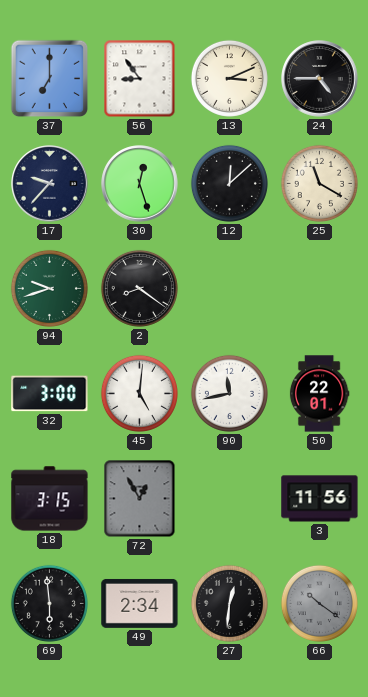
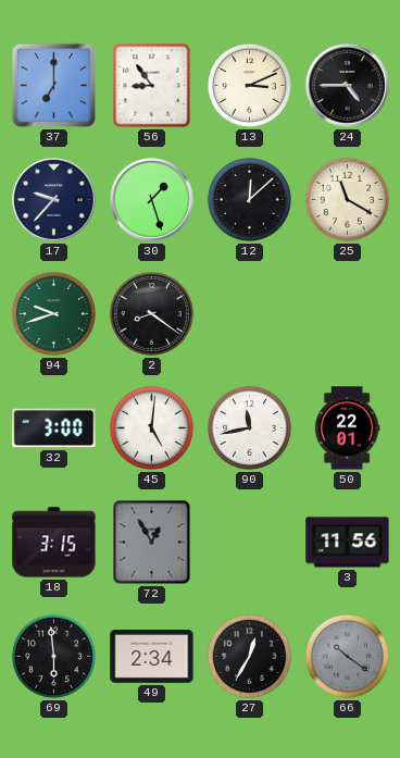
30: 12:27 -> 1:27
27: 12:31 -> 12:35
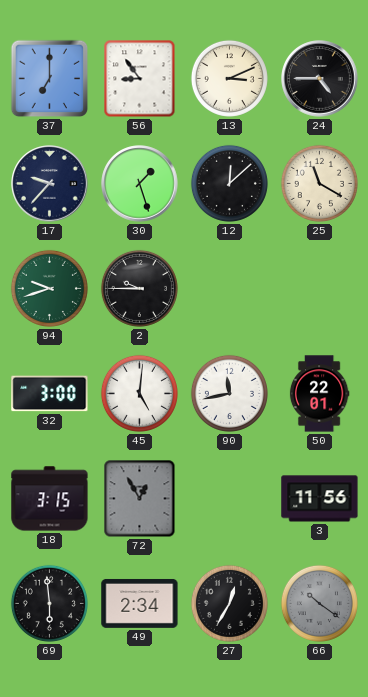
2: 8:21 -> 9:45
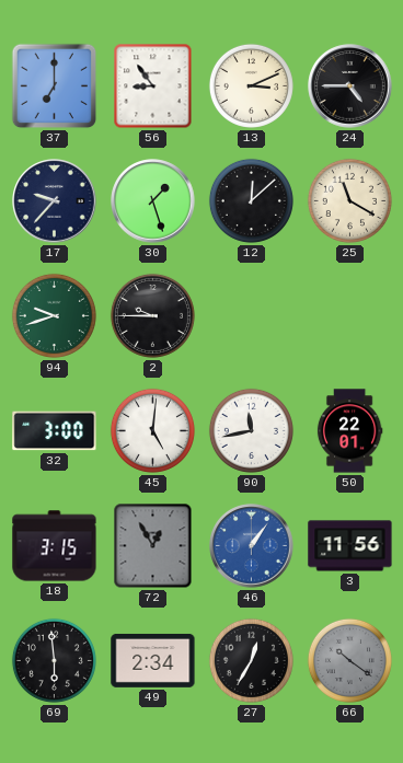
46: none -> 1:06
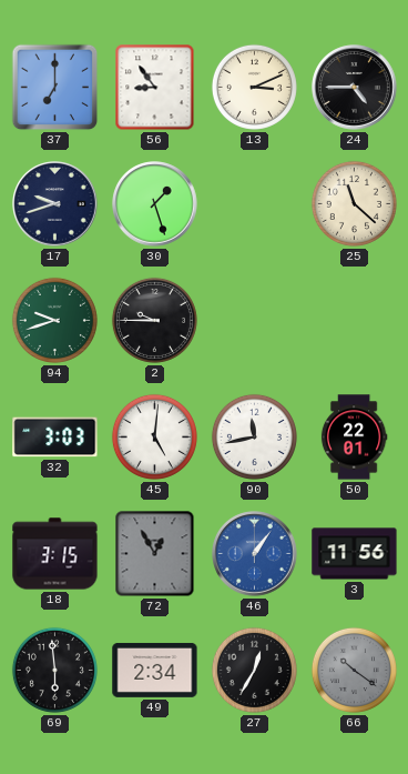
17: 9:37 -> 9:42
12: 12:08 -> none
25: 11:20 -> 11:22
32: 3:00 -> 3:03
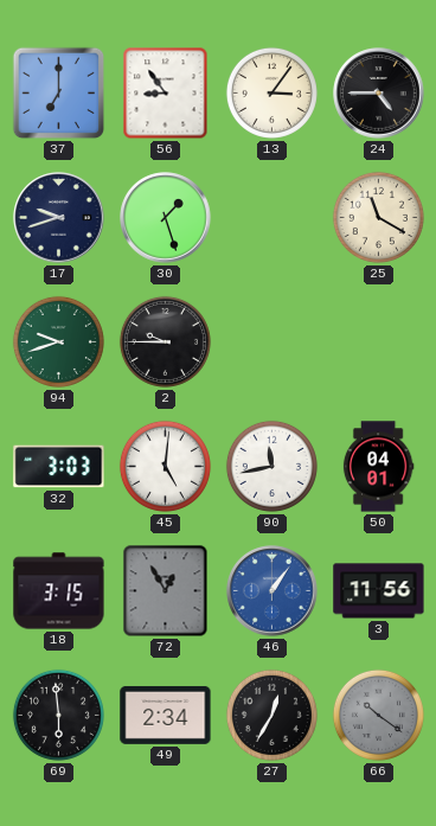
13: 3:11 -> 3:06
25: 11:22 -> 11:20
50: 22:01 -> 04:01
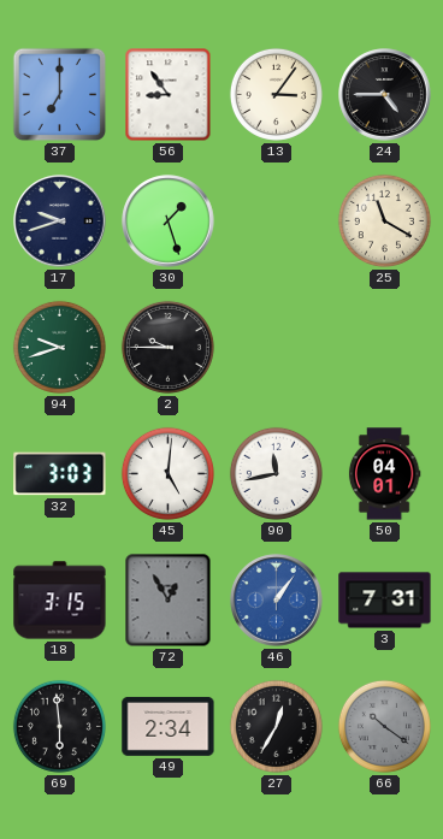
3: 11:56 -> 7:31
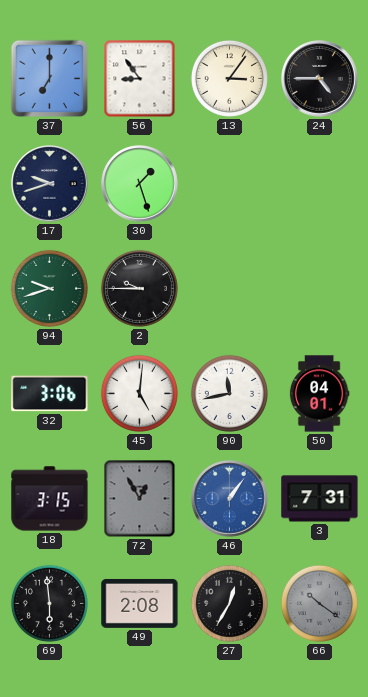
25: 11:20 -> none
32: 3:03 -> 3:06
49: 2:34 -> 2:08
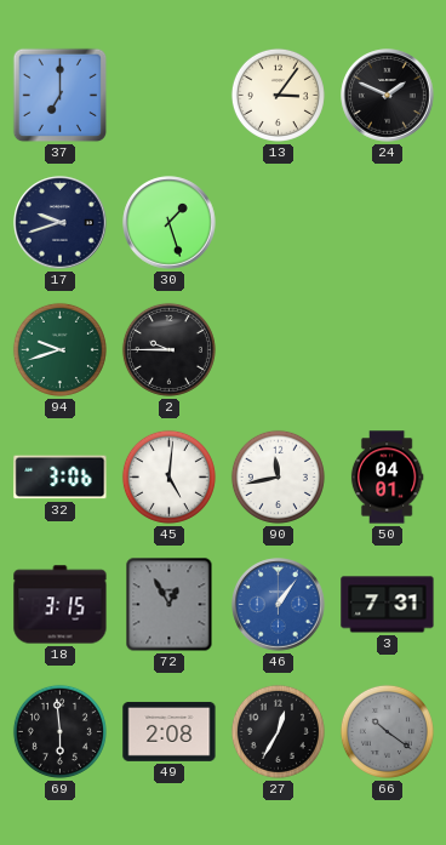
56: 8:54 -> none
24: 4:45 -> 1:49
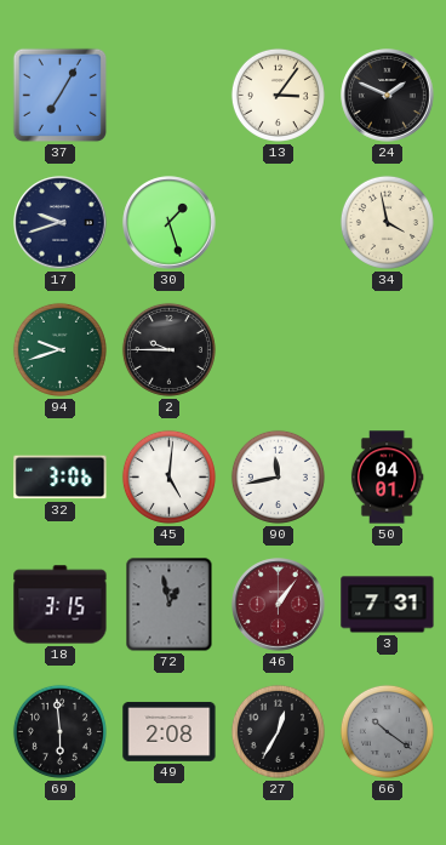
37: 7:00 -> 7:05
34: none -> 3:58
72: 12:55 -> 12:58
46 dial: blue -> burgundy
